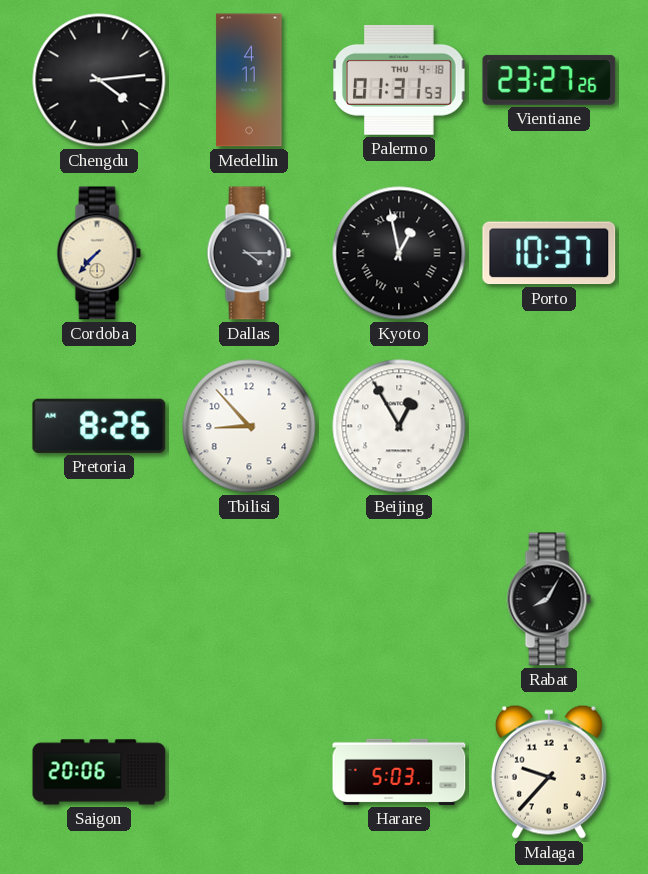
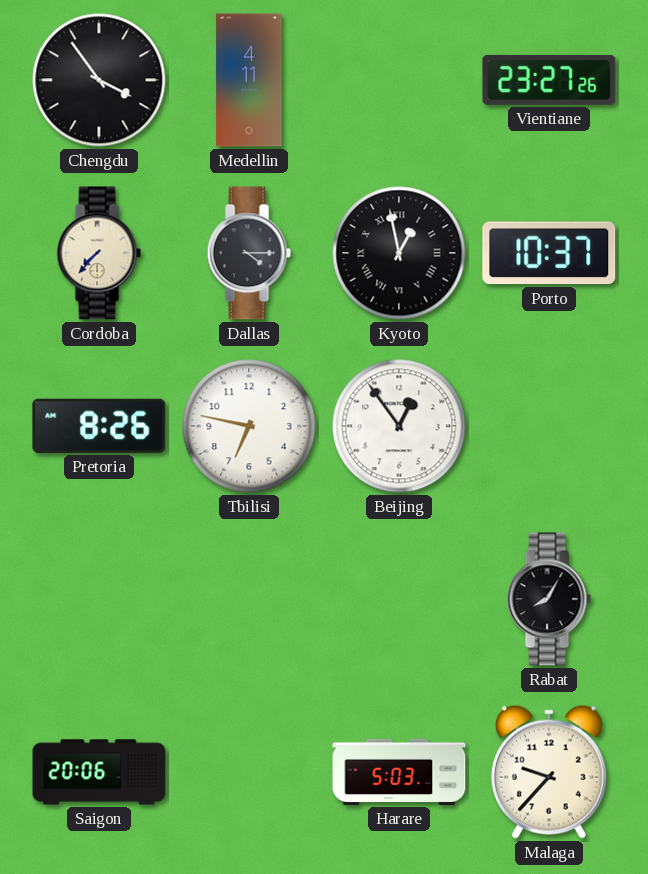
Chengdu: 4:14 -> 3:54
Palermo: 01:31 -> none
Tbilisi: 8:53 -> 6:47
Beijing: 12:55 -> 12:54
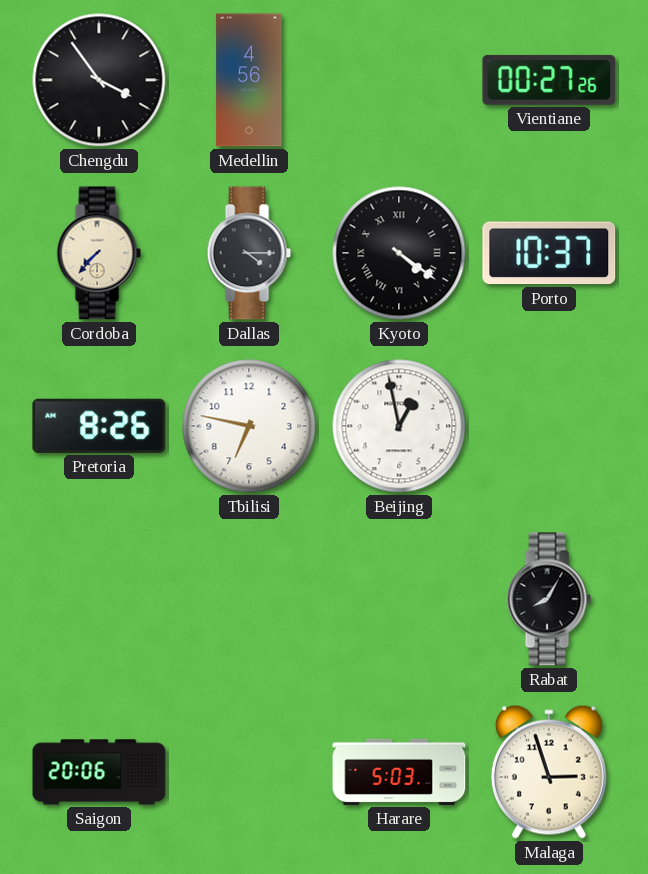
Medellin: 4:11 -> 4:56
Vientiane: 23:27 -> 00:27
Kyoto: 12:58 -> 4:21
Beijing: 12:54 -> 12:58
Malaga: 9:37 -> 2:57
